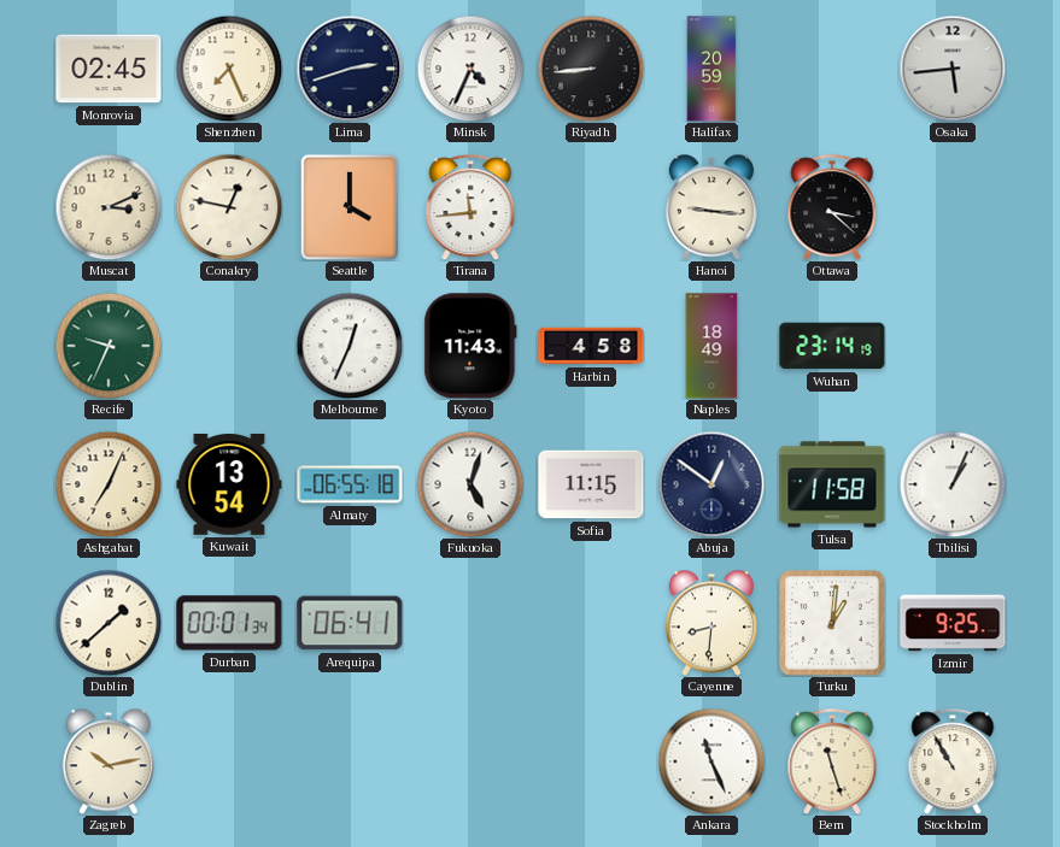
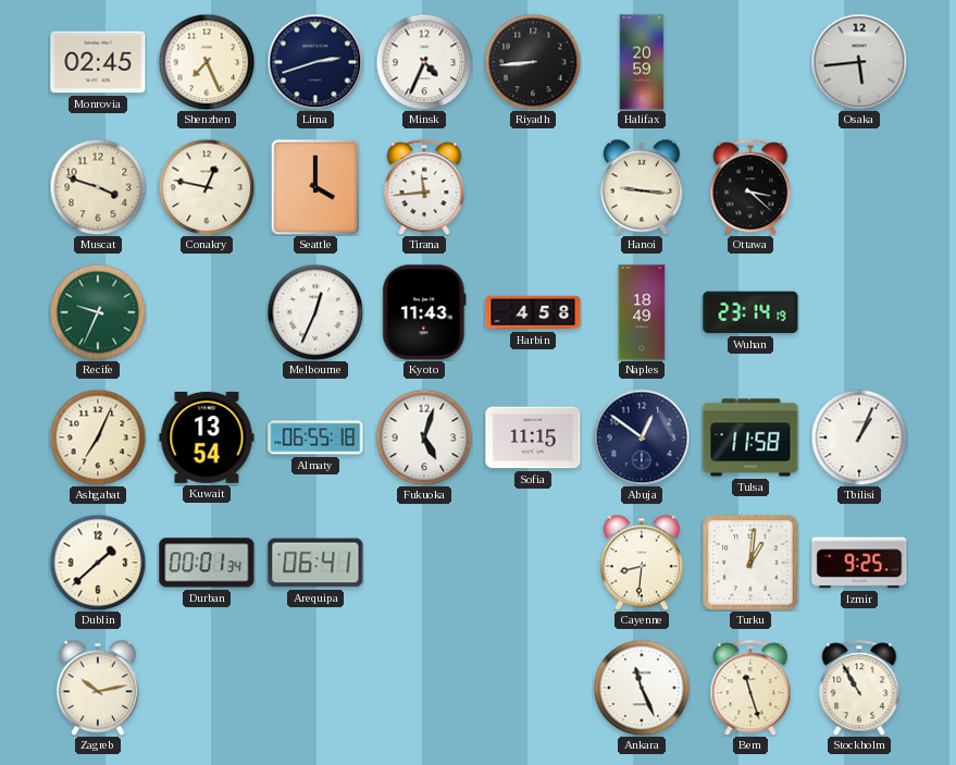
Muscat: 3:11 -> 3:48
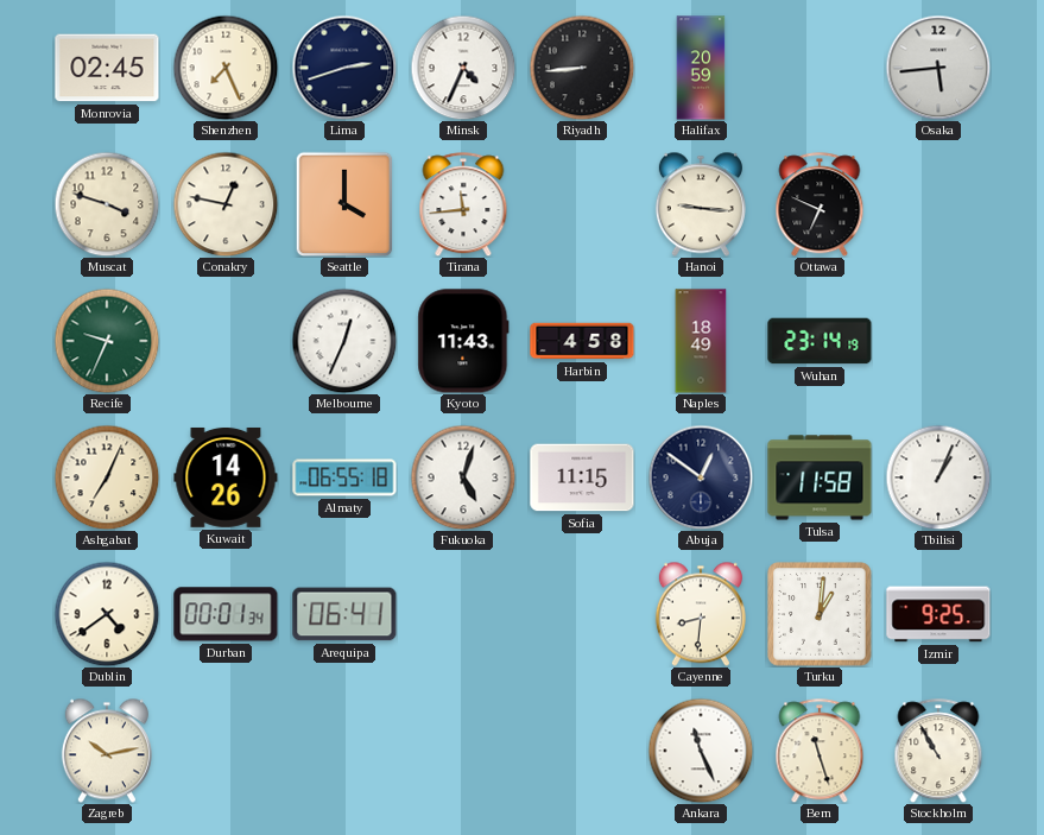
Ottawa: 3:22 -> 6:49
Kuwait: 13:54 -> 14:26
Dublin: 1:38 -> 4:39
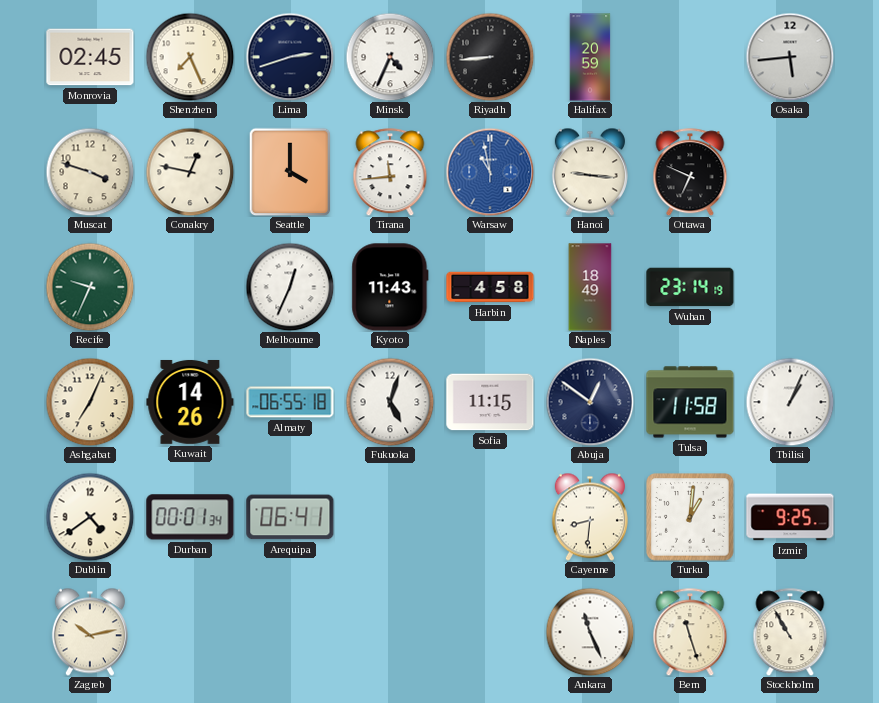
Warsaw: none -> 10:58
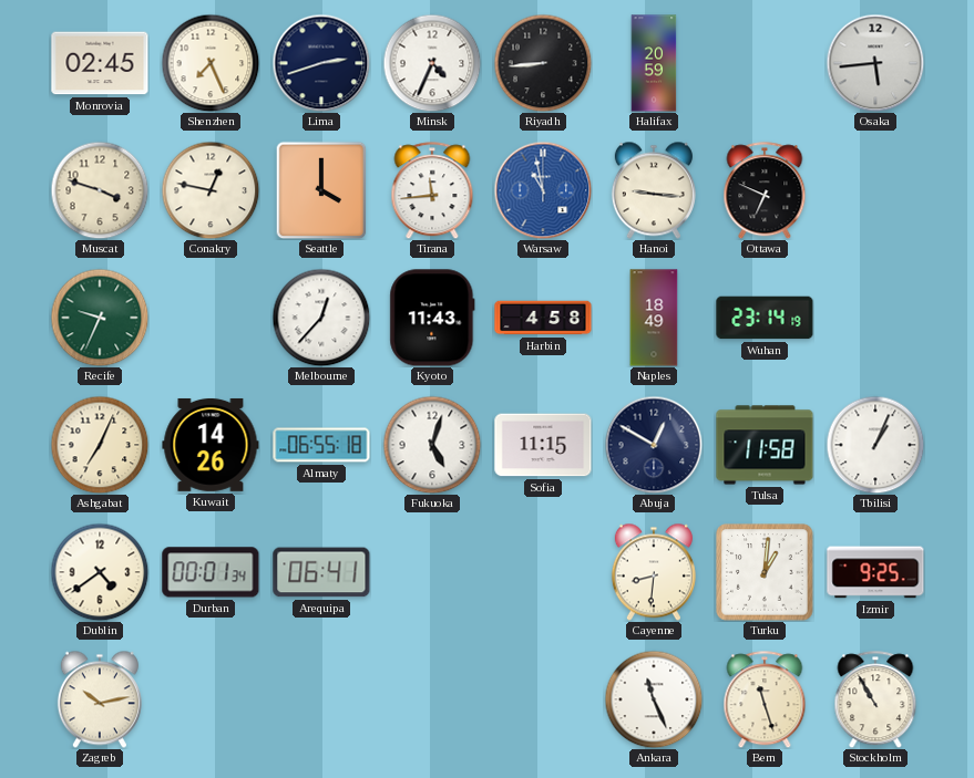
Melbourne: 12:34 -> 12:37
Abuja: 12:51 -> 12:50
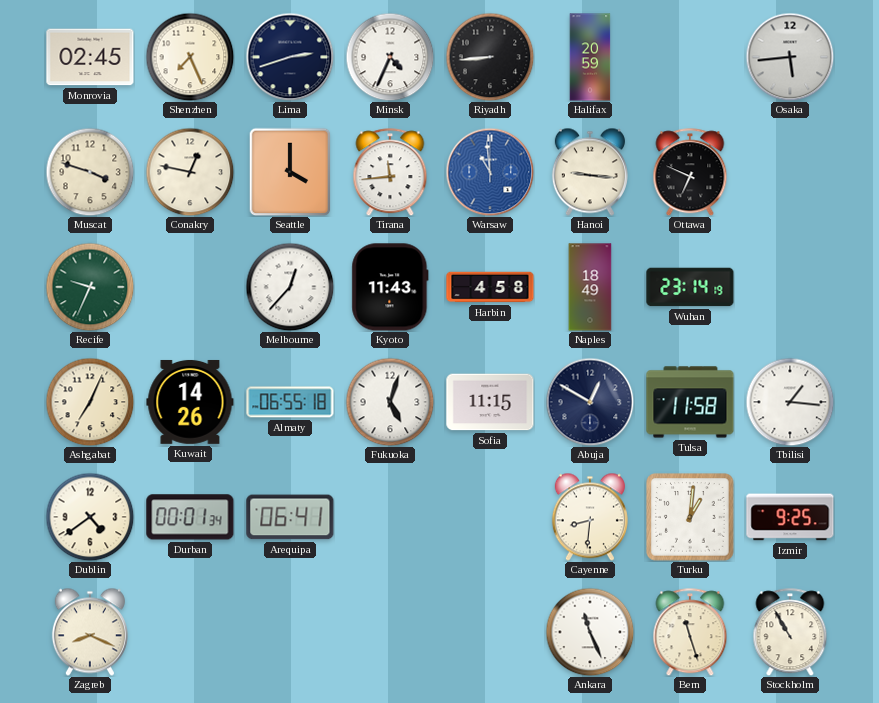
Warsaw: 10:58 -> 10:59
Tbilisi: 1:04 -> 1:16
Zagreb: 10:13 -> 8:19
